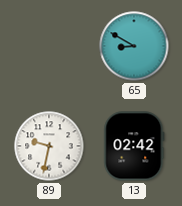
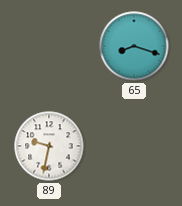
65: 8:50 -> 8:18
13: 02:42 -> none
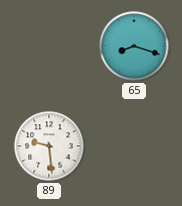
89: 9:32 -> 9:29
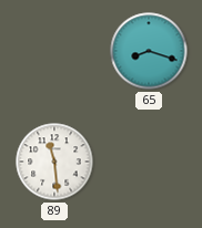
89: 9:29 -> 11:29
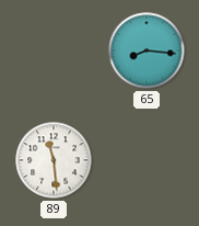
65: 8:18 -> 8:16
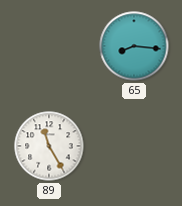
89: 11:29 -> 11:25
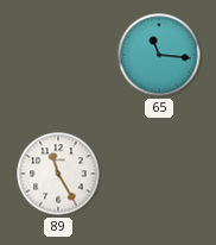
65: 8:16 -> 11:16
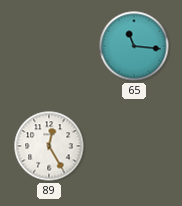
89: 11:25 -> 12:25
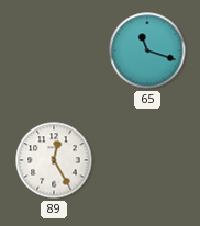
65: 11:16 -> 11:18
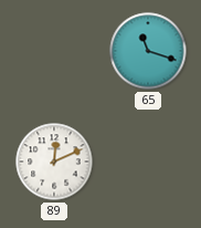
89: 12:25 -> 12:11
